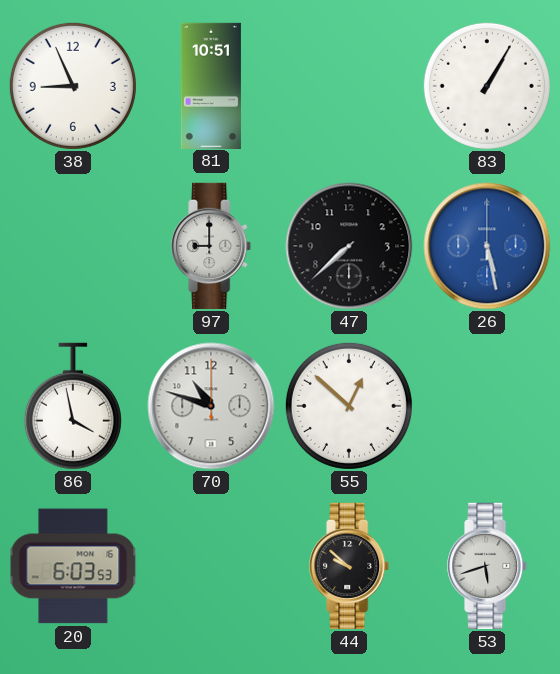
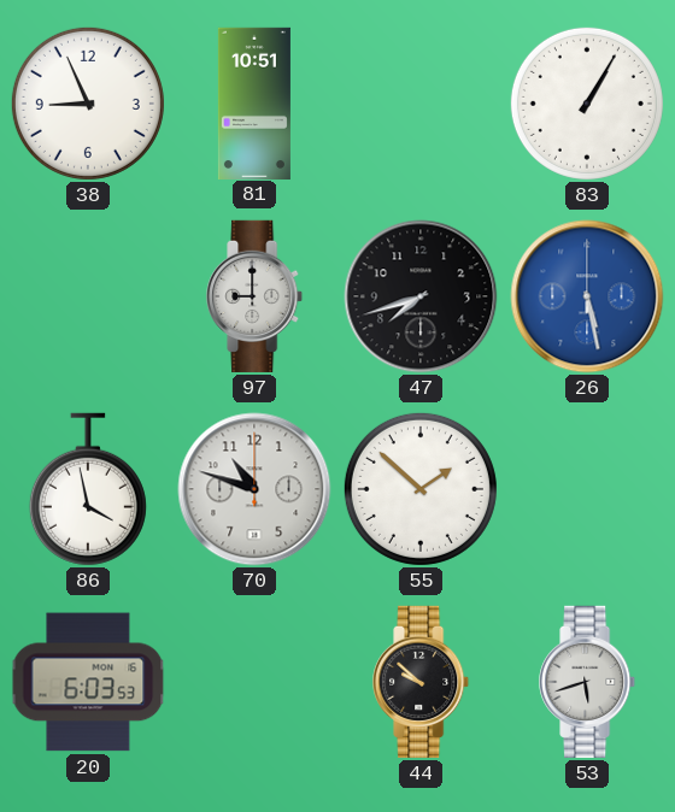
47: 7:38 -> 7:42
55: 12:52 -> 1:52
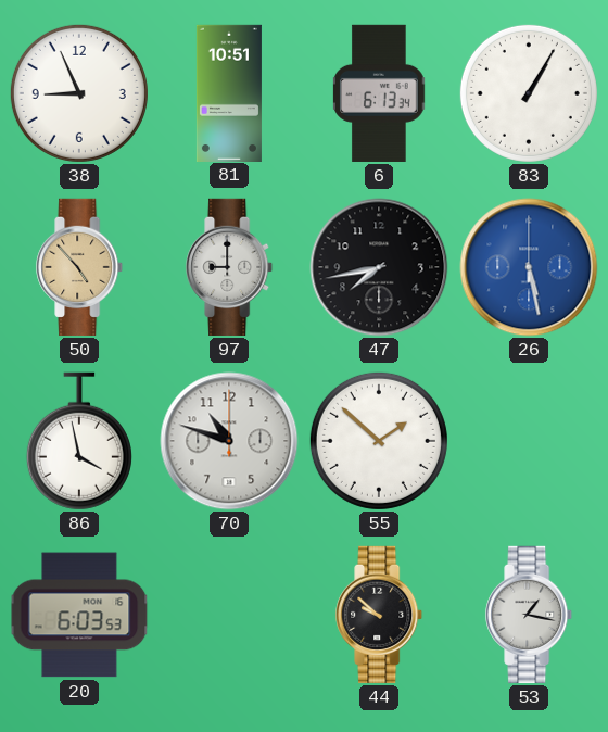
6: none -> 6:13
50: none -> 4:53
47: 7:42 -> 7:43
53: 5:42 -> 1:17
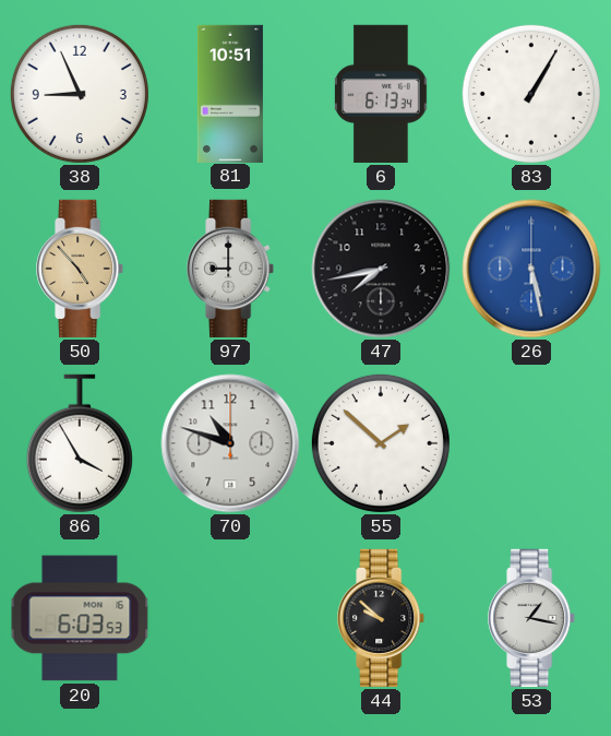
86: 3:58 -> 3:55
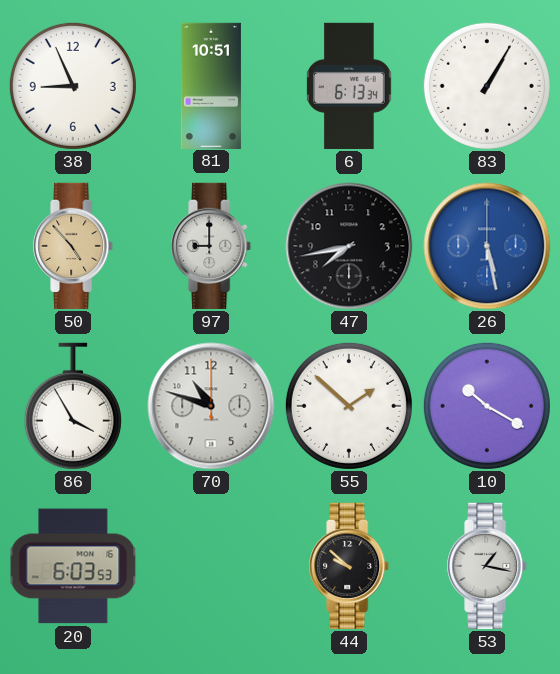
10: none -> 10:20
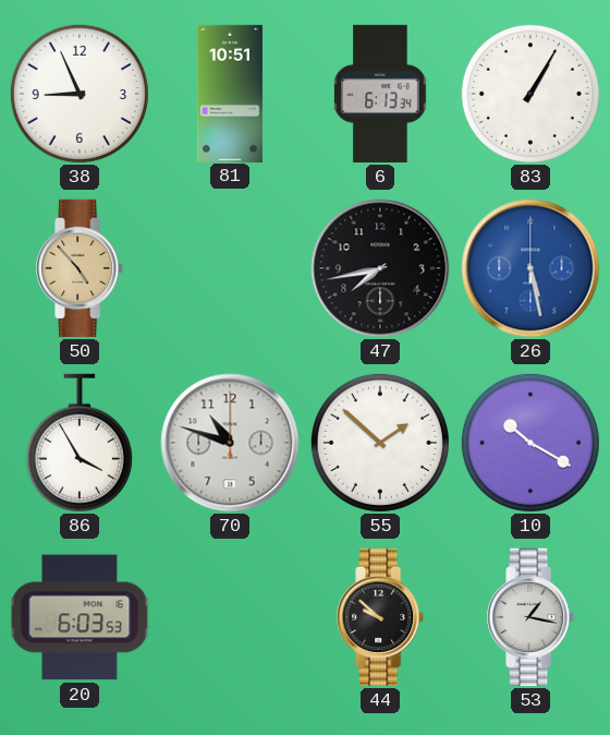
97: 9:00 -> none
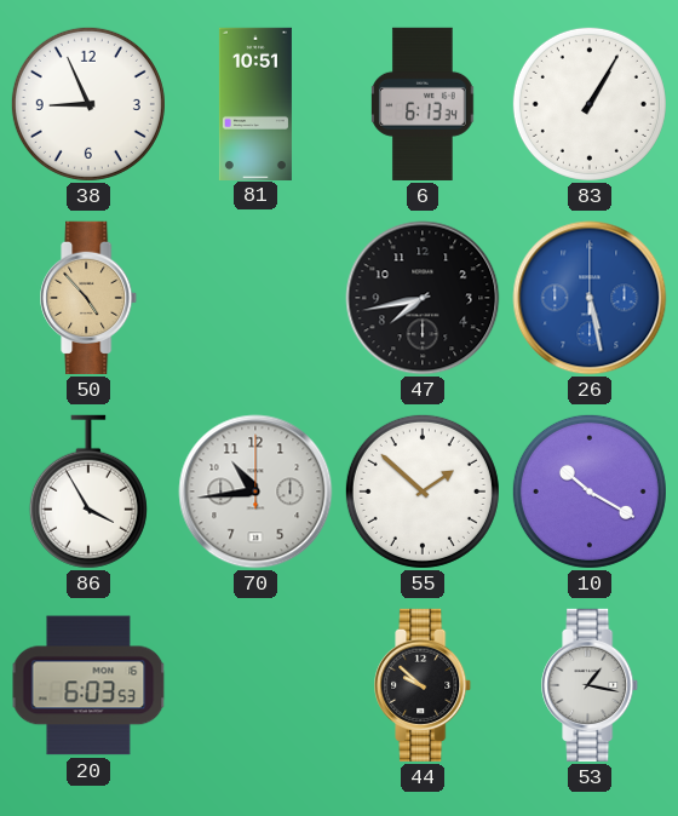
70: 10:48 -> 10:44
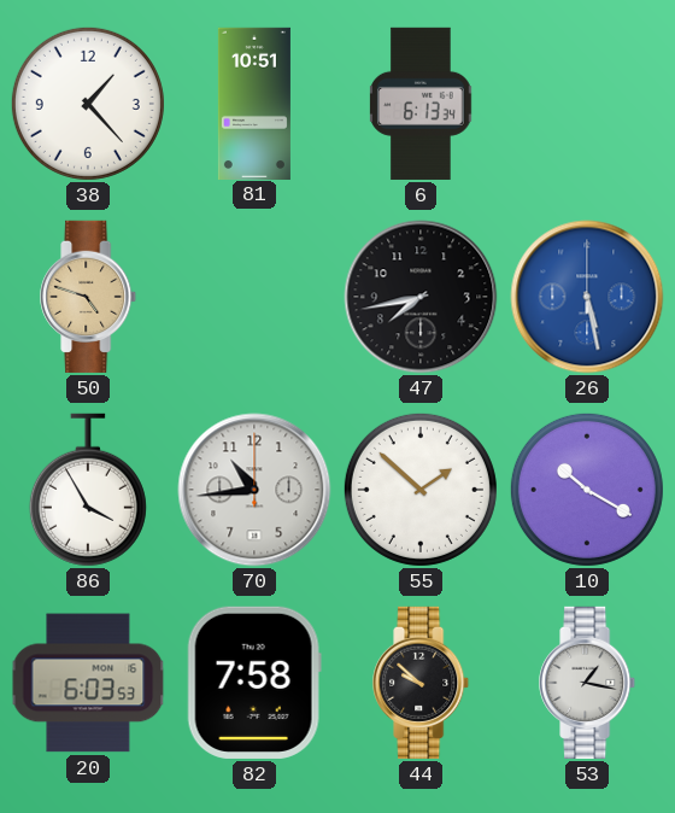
38: 8:56 -> 1:23
83: 1:05 -> none
50: 4:53 -> 4:48
82: none -> 7:58
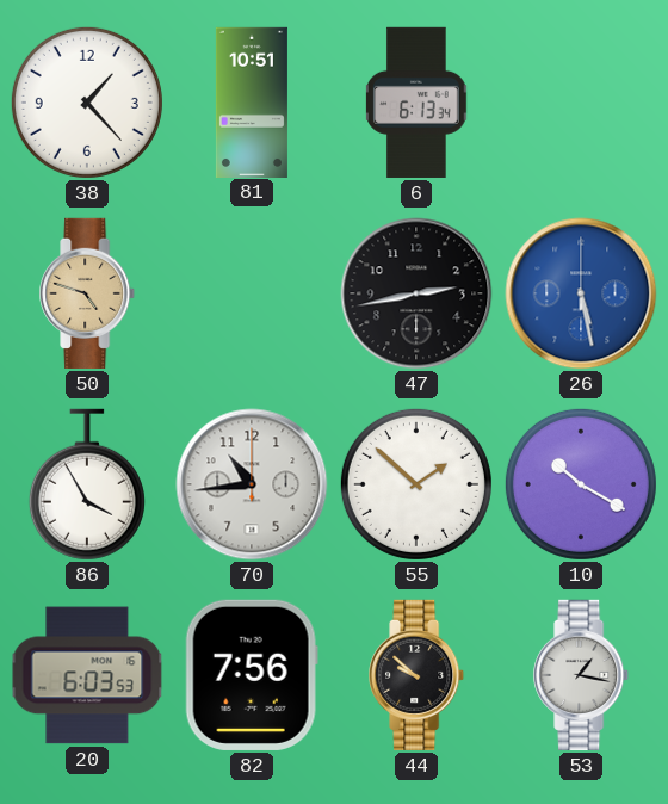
47: 7:43 -> 2:43
82: 7:58 -> 7:56
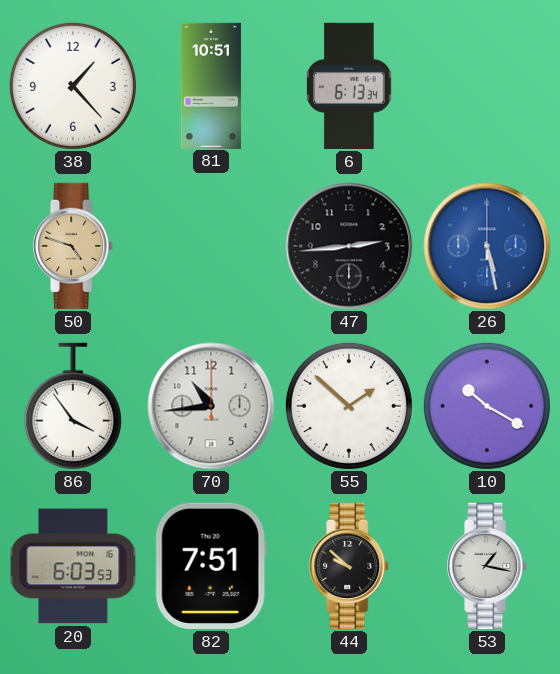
47: 2:43 -> 2:44
86: 3:55 -> 3:54
82: 7:56 -> 7:51
